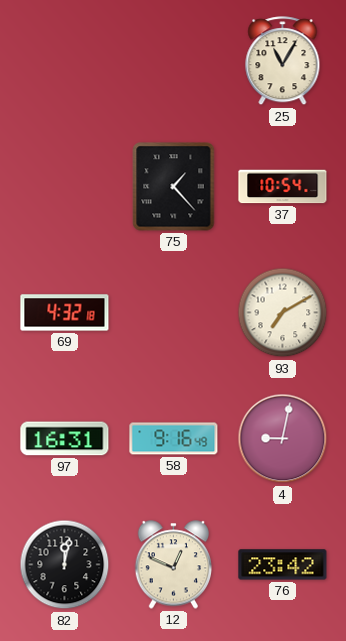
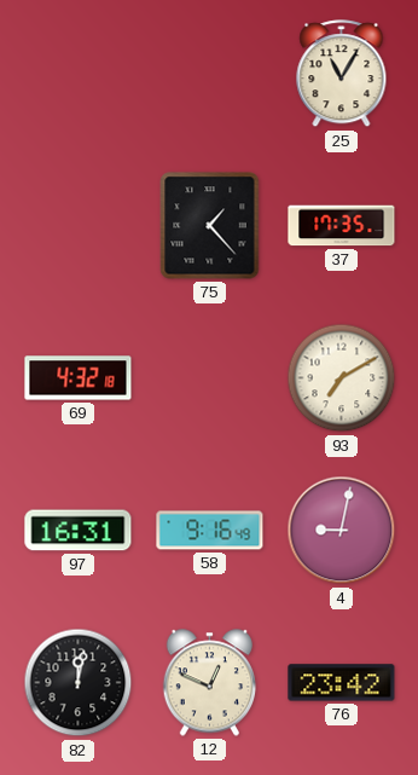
37: 10:54 -> 17:35
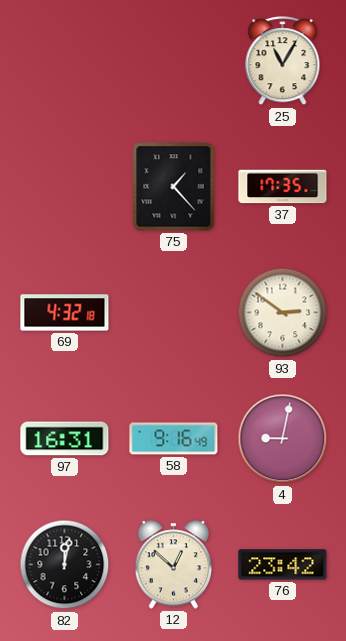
93: 7:10 -> 2:51
12: 12:49 -> 12:52
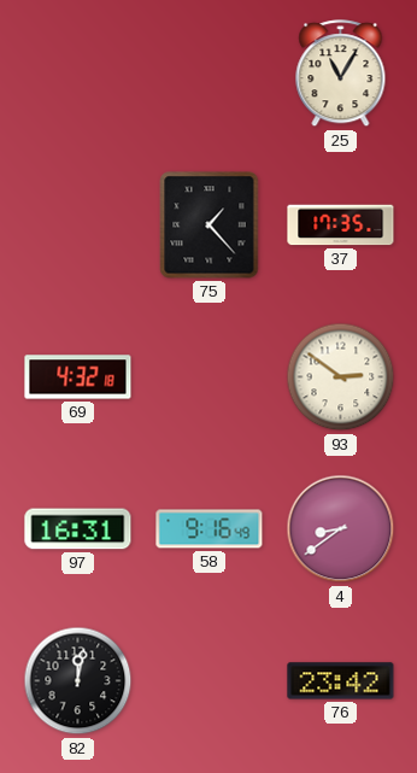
4: 9:02 -> 8:39
12: 12:52 -> none
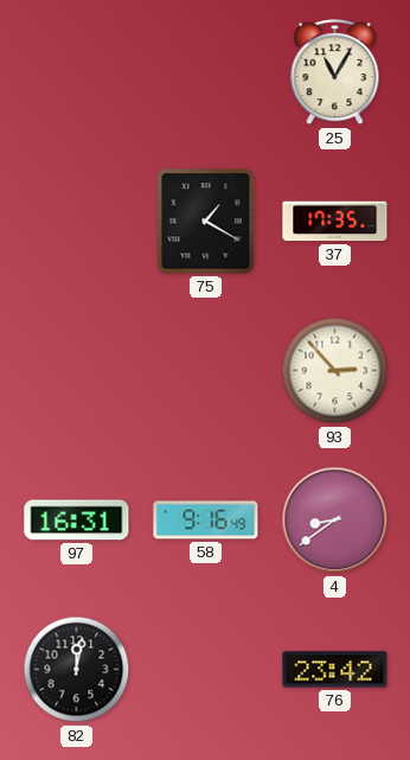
75: 1:23 -> 1:20
69: 4:32 -> none
93: 2:51 -> 2:53
